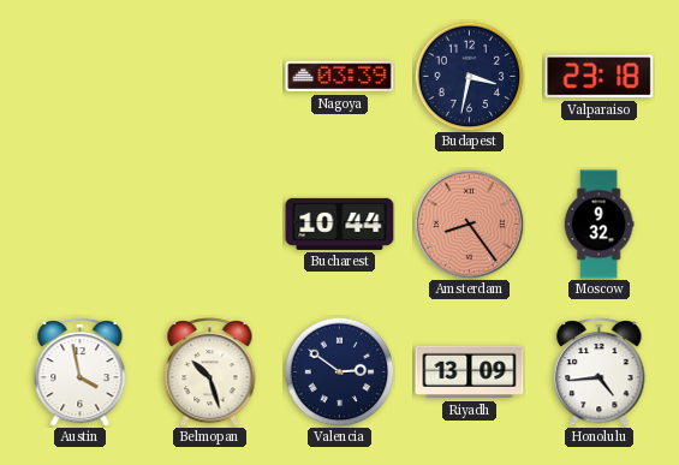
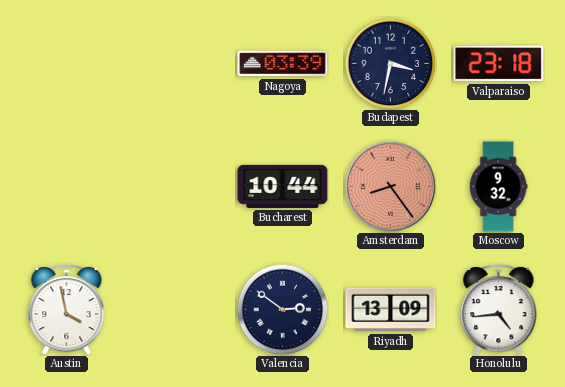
Belmopan: 10:27 -> none
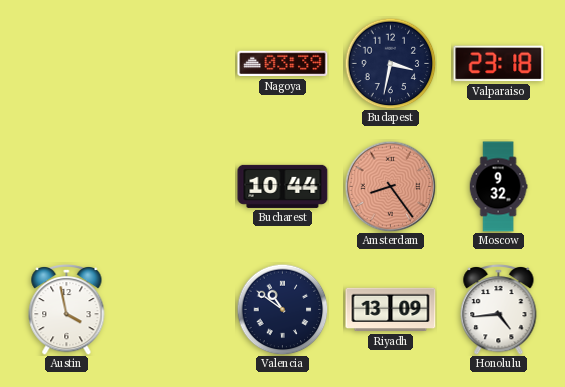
Valencia: 2:51 -> 10:51
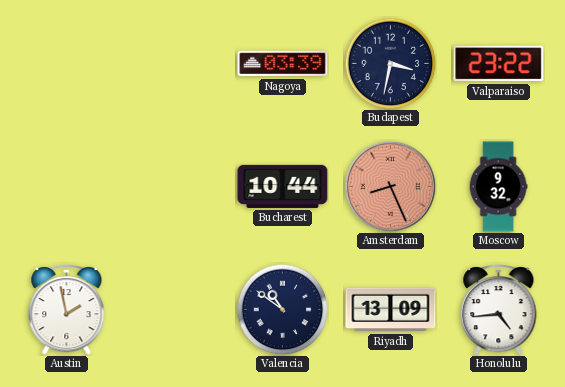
Valparaiso: 23:18 -> 23:22
Amsterdam: 8:24 -> 8:26
Austin: 3:58 -> 1:58
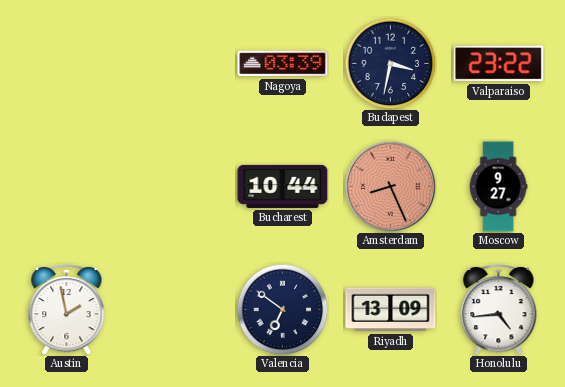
Moscow: 9:32 -> 9:27
Valencia: 10:51 -> 6:51
